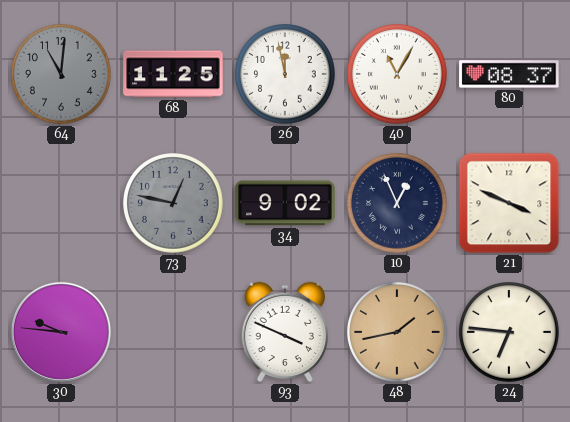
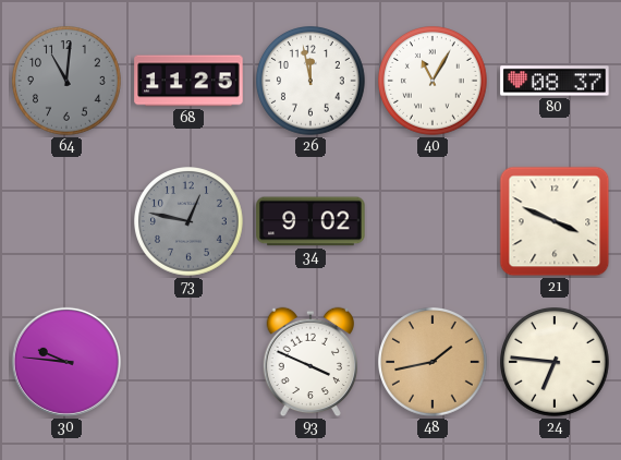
10: 12:56 -> none
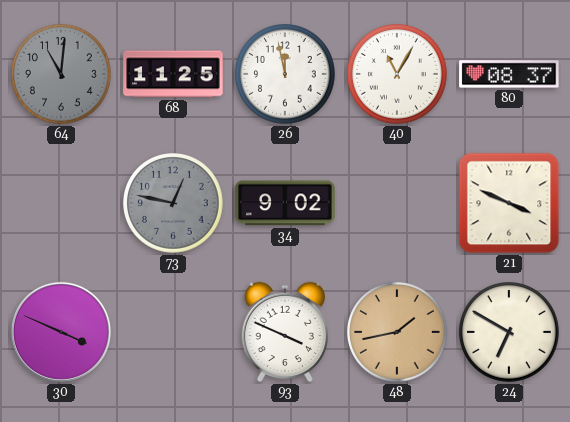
30: 9:46 -> 3:49
24: 6:46 -> 6:50
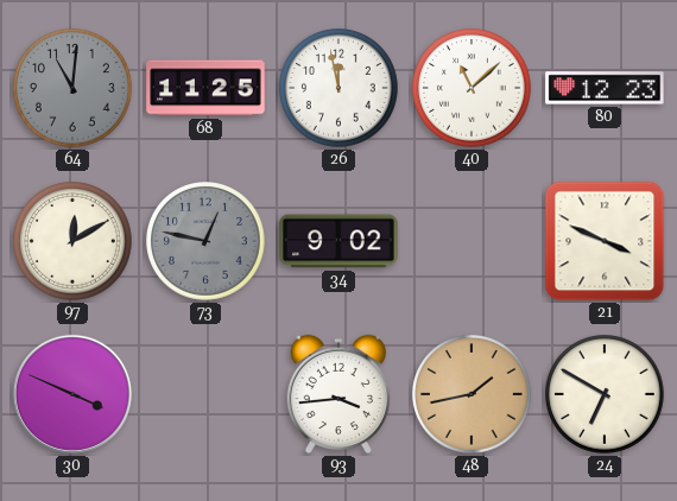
40: 11:05 -> 11:08
80: 08:37 -> 12:23
97: none -> 12:10
93: 3:49 -> 3:44
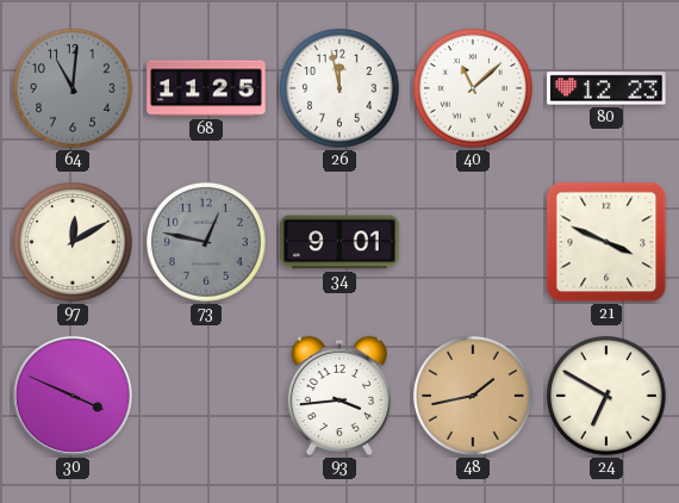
34: 9:02 -> 9:01
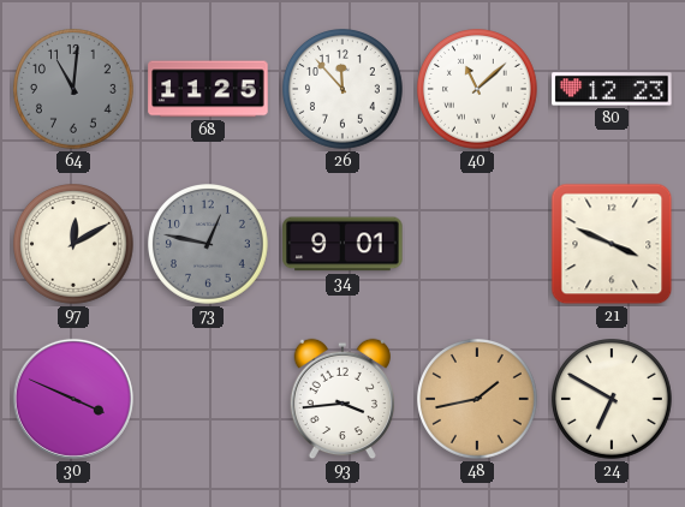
26: 11:58 -> 11:53
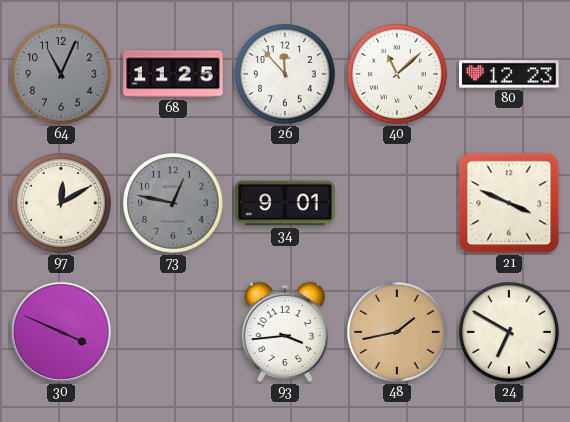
64: 11:01 -> 11:04
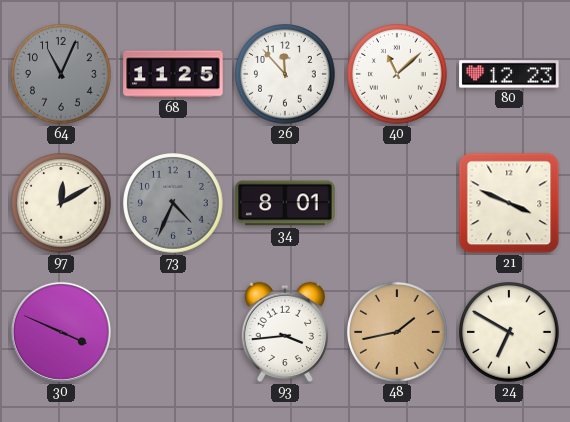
73: 12:47 -> 4:34
34: 9:01 -> 8:01
